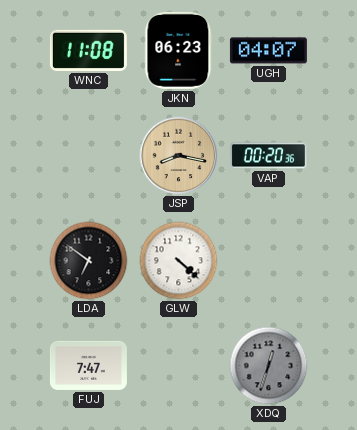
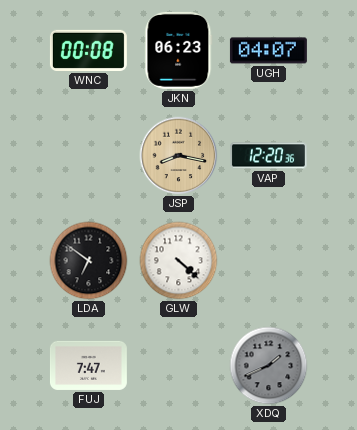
WNC: 11:08 -> 00:08
VAP: 00:20 -> 12:20
XDQ: 12:33 -> 1:41
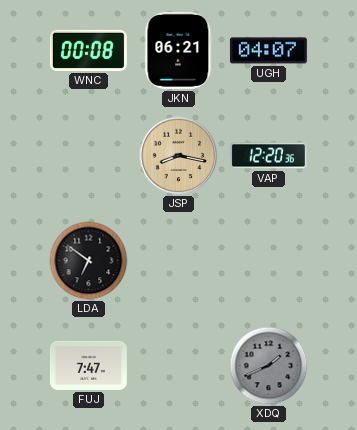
JKN: 06:23 -> 06:21
GLW: 4:22 -> none
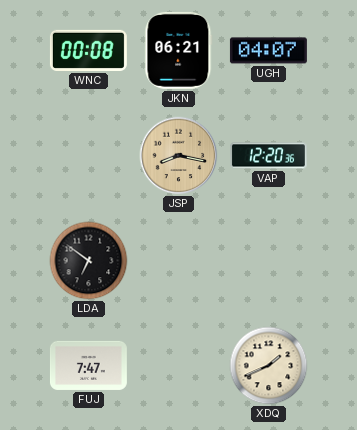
XDQ dial: grey -> cream
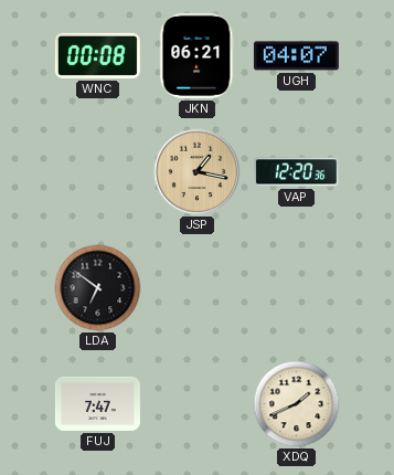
JSP: 8:17 -> 1:17
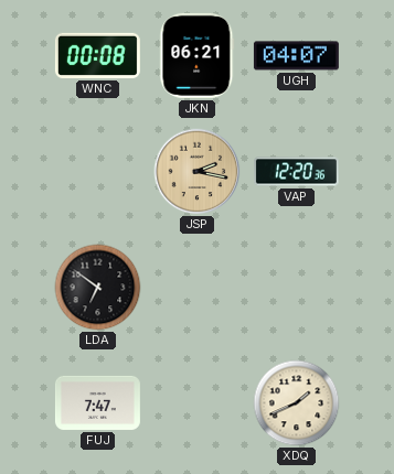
JSP: 1:17 -> 2:17
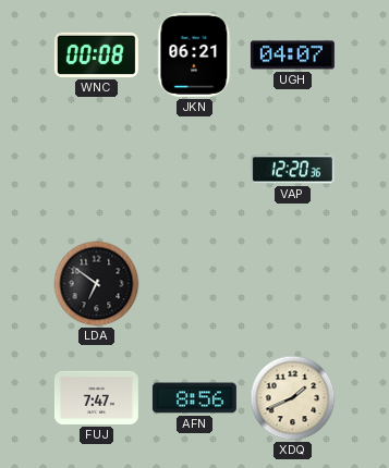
JSP: 2:17 -> none
AFN: none -> 8:56
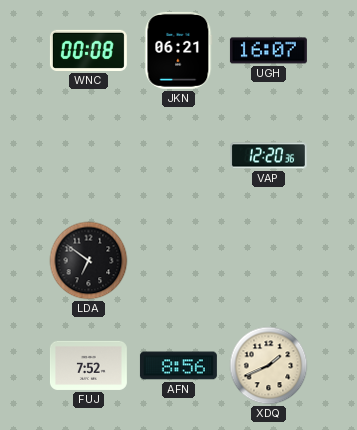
UGH: 04:07 -> 16:07
FUJ: 7:47 -> 7:52
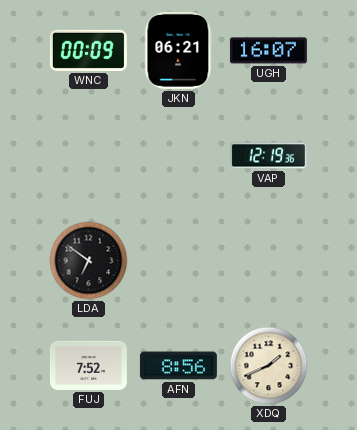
WNC: 00:08 -> 00:09
VAP: 12:20 -> 12:19
